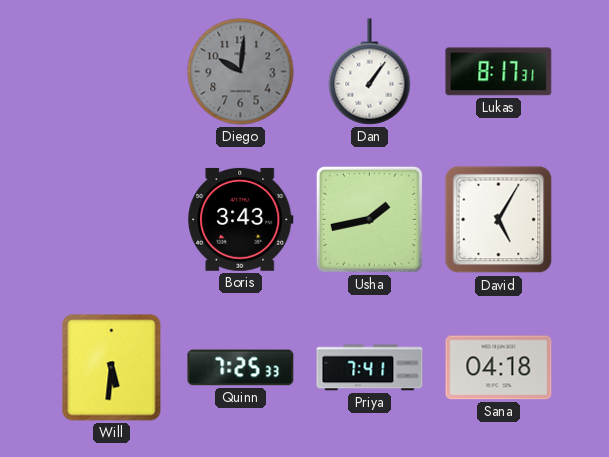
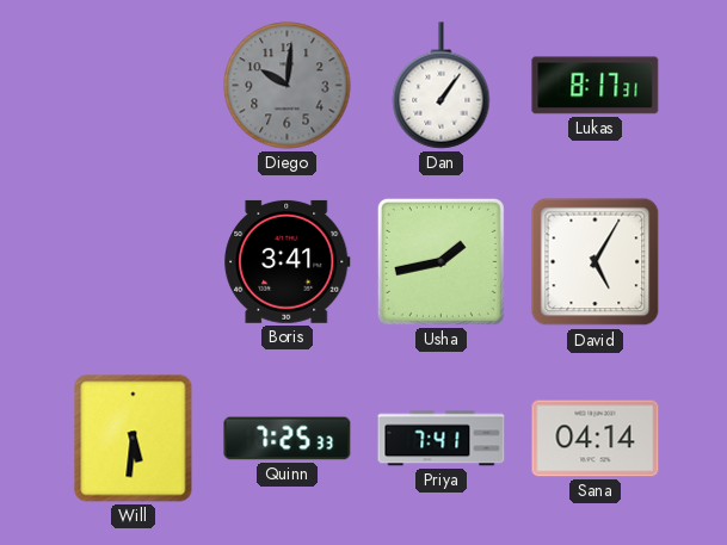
Boris: 3:43 -> 3:41
Sana: 04:18 -> 04:14
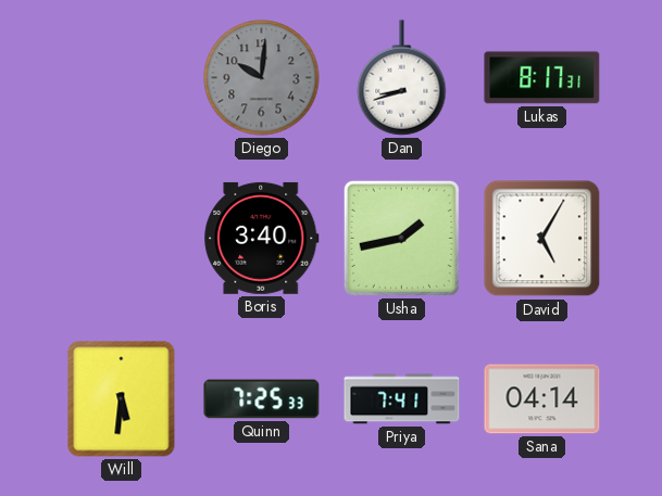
Dan: 1:06 -> 8:42
Boris: 3:41 -> 3:40
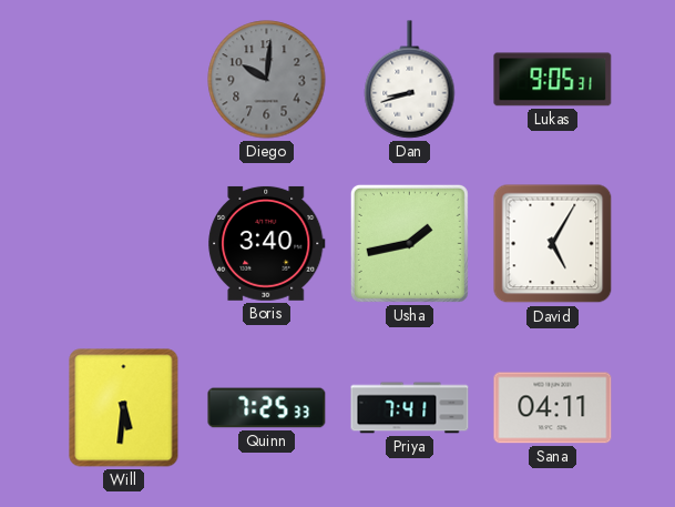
Lukas: 8:17 -> 9:05
Sana: 04:14 -> 04:11
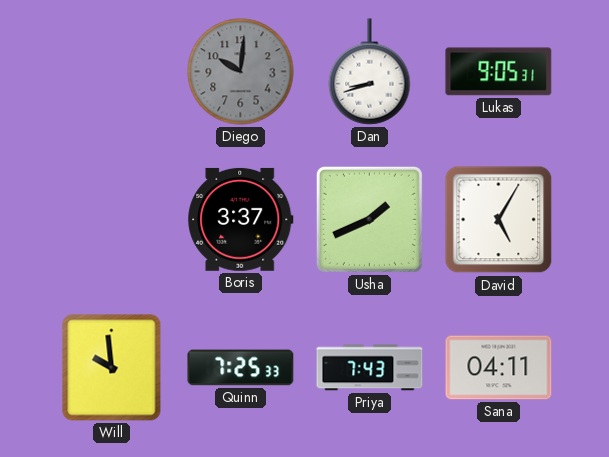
Boris: 3:40 -> 3:37
Usha: 1:43 -> 1:41
Will: 5:31 -> 9:59
Priya: 7:41 -> 7:43
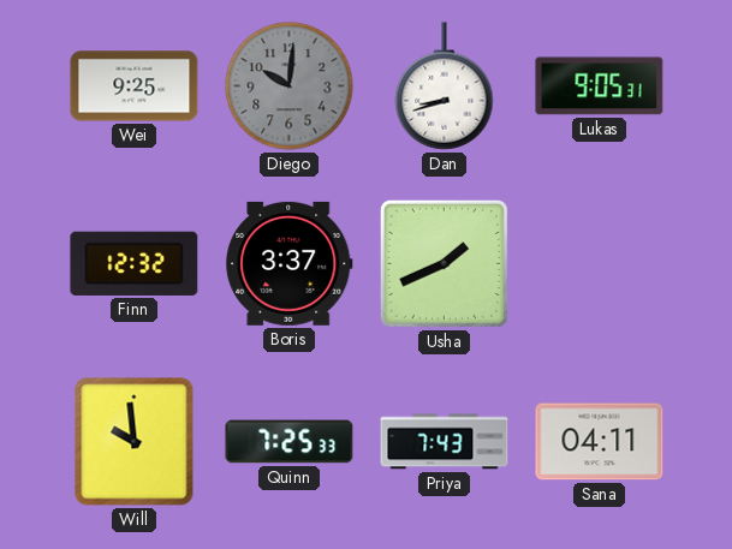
Wei: none -> 9:25
Finn: none -> 12:32
David: 5:05 -> none
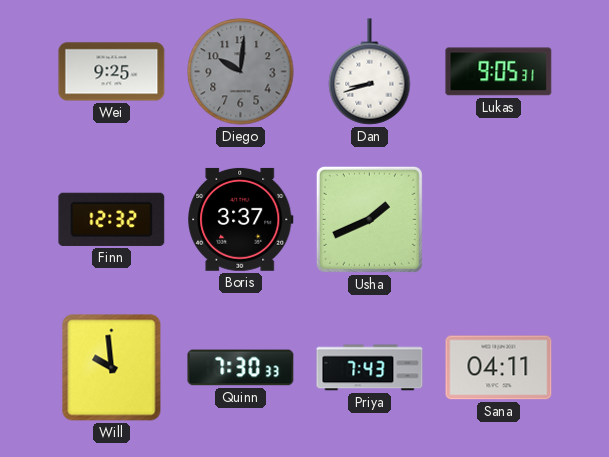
Quinn: 7:25 -> 7:30
